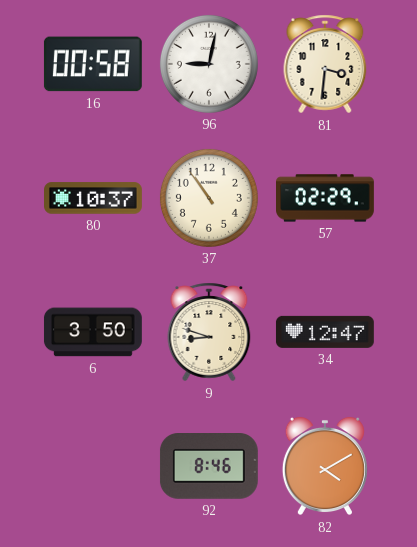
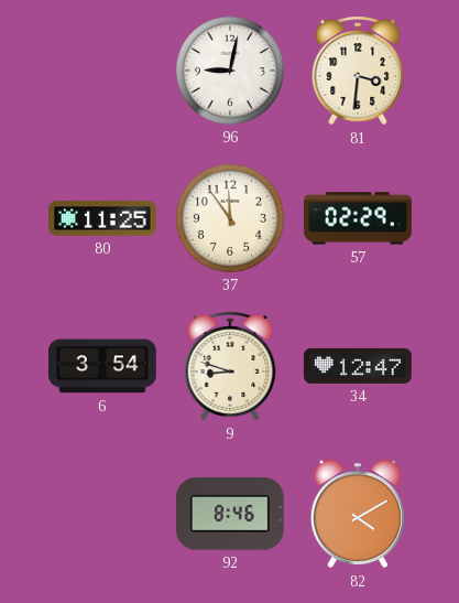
16: 00:58 -> none
80: 10:37 -> 11:25
37: 10:54 -> 11:54
6: 3:50 -> 3:54
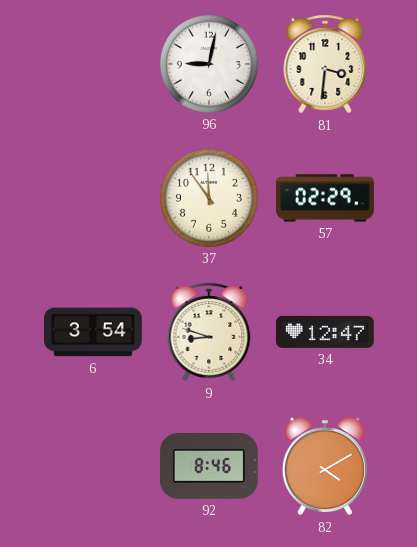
80: 11:25 -> none
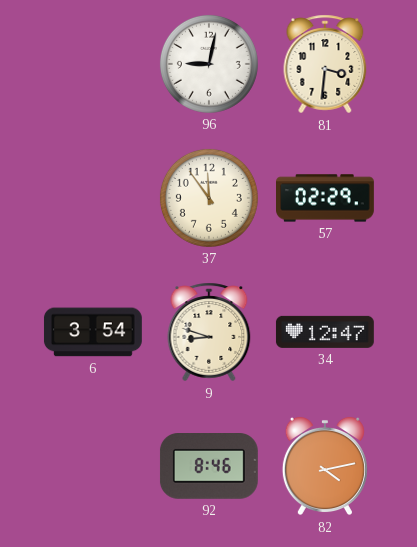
82: 4:10 -> 4:13
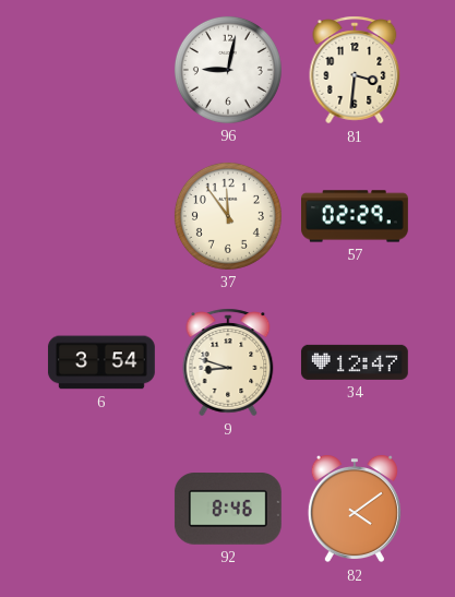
82: 4:13 -> 4:09
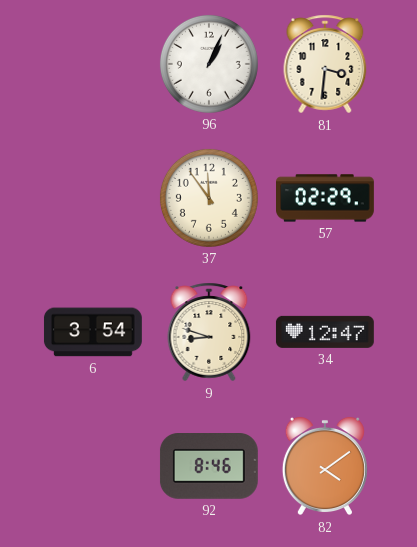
96: 9:02 -> 1:04
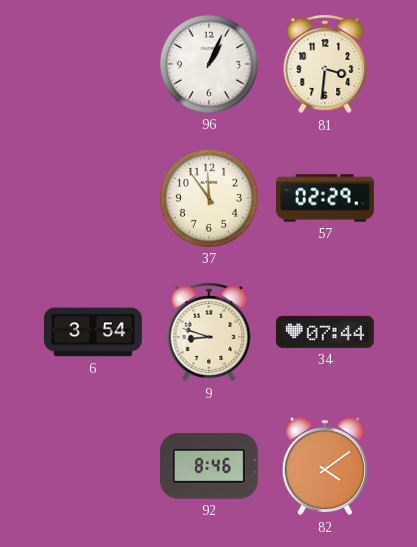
34: 12:47 -> 07:44
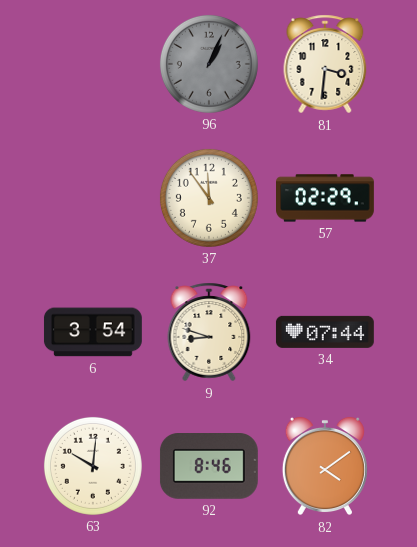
96 dial: white -> grey
63: none -> 10:01
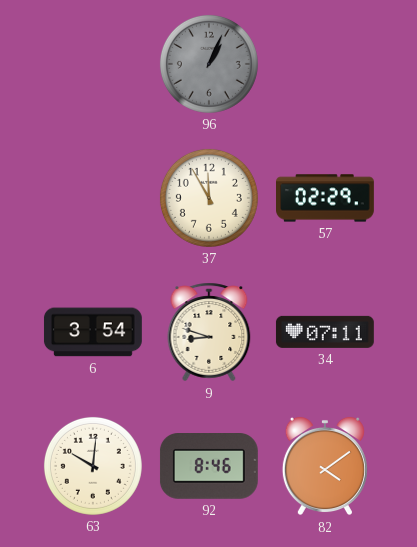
81: 3:31 -> none
37: 11:54 -> 11:55
34: 07:44 -> 07:11
